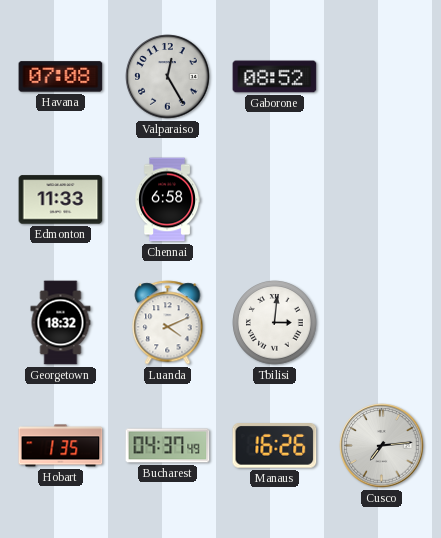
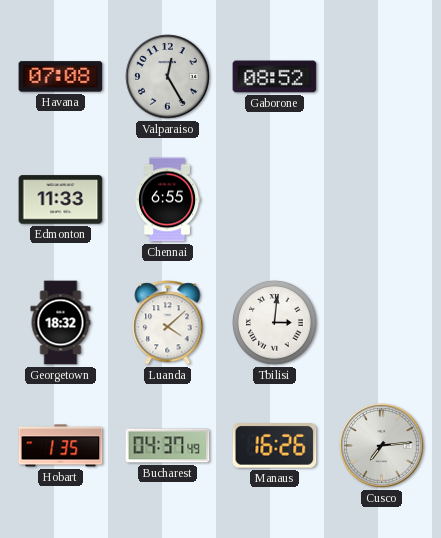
Chennai: 6:58 -> 6:55
Luanda: 4:11 -> 4:08
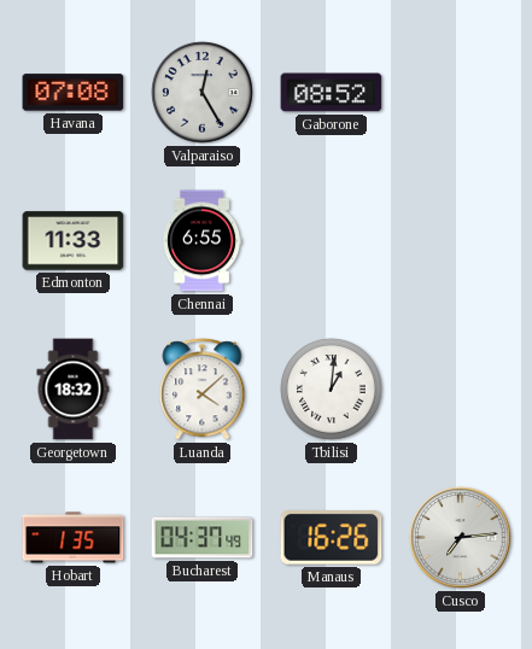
Tbilisi: 3:01 -> 1:01
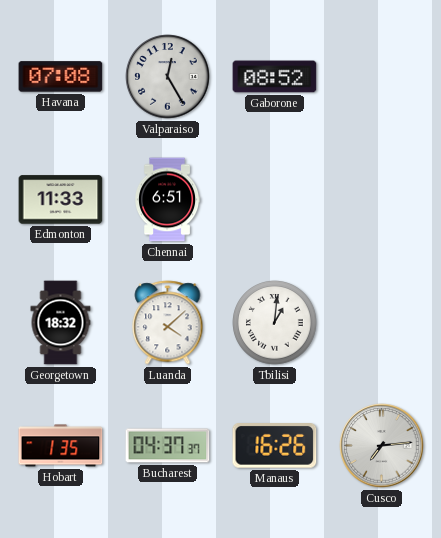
Chennai: 6:55 -> 6:51
Bucharest: 04:37:49 -> 04:37:37
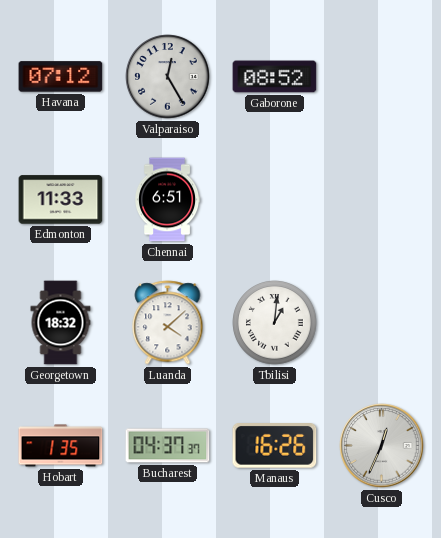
Havana: 07:08 -> 07:12
Cusco: 7:14 -> 12:34
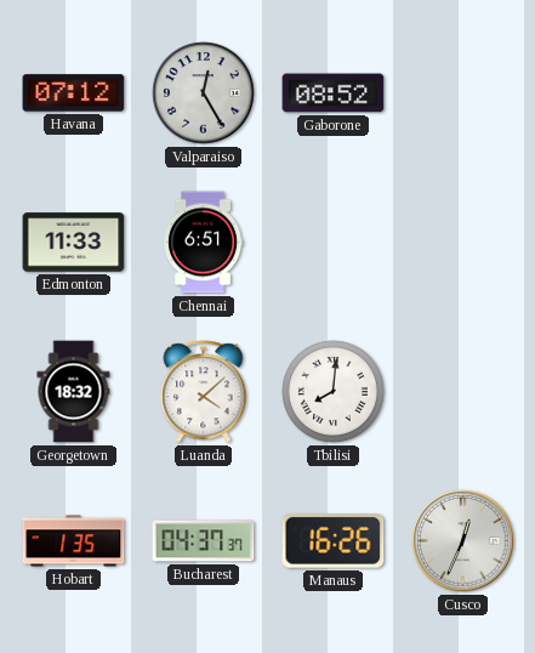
Tbilisi: 1:01 -> 8:01
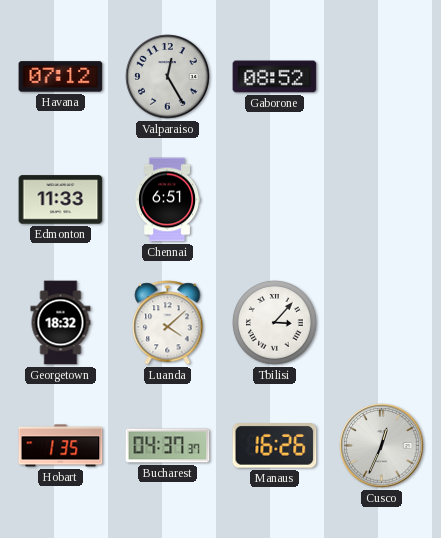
Tbilisi: 8:01 -> 3:07
